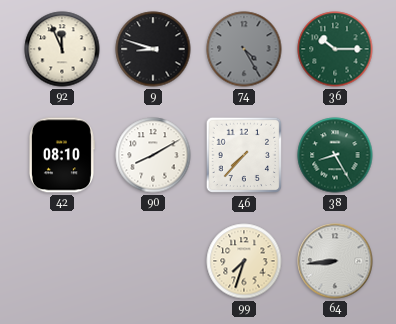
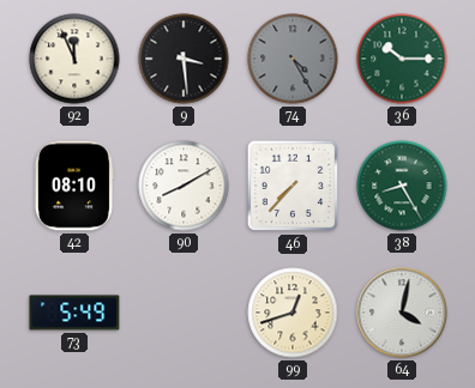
9: 8:48 -> 3:29
73: none -> 5:49
99: 7:33 -> 12:42
64: 8:44 -> 4:02
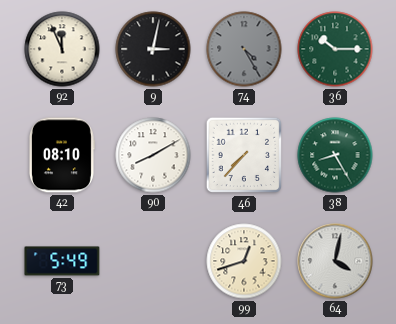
9: 3:29 -> 3:02
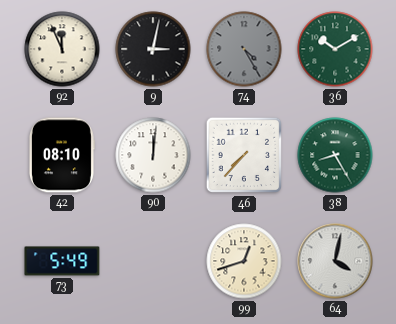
36: 10:15 -> 10:10
90: 8:10 -> 12:01
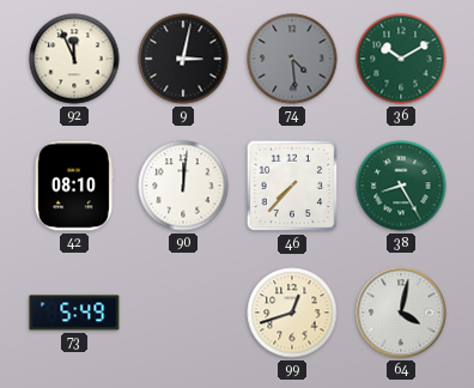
74: 4:25 -> 4:29
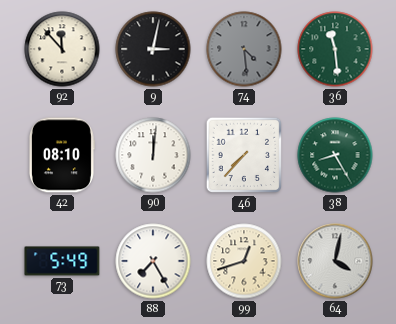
92: 11:56 -> 11:53
36: 10:10 -> 11:29
88: none -> 7:25
